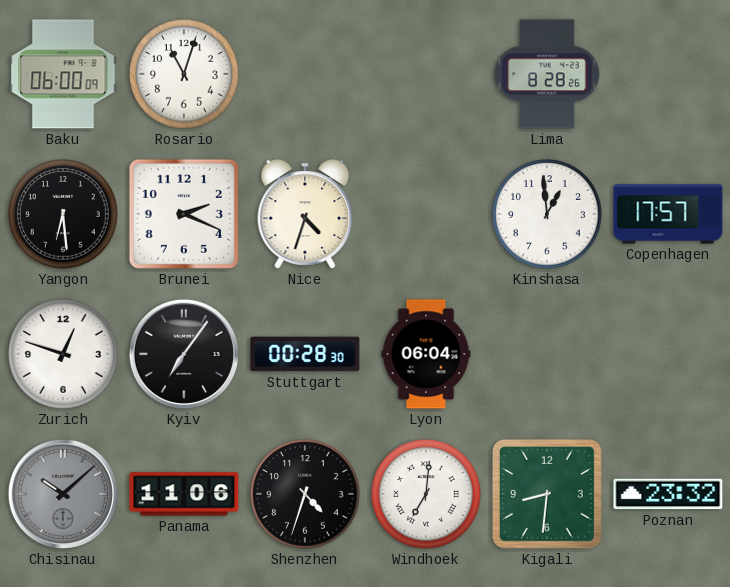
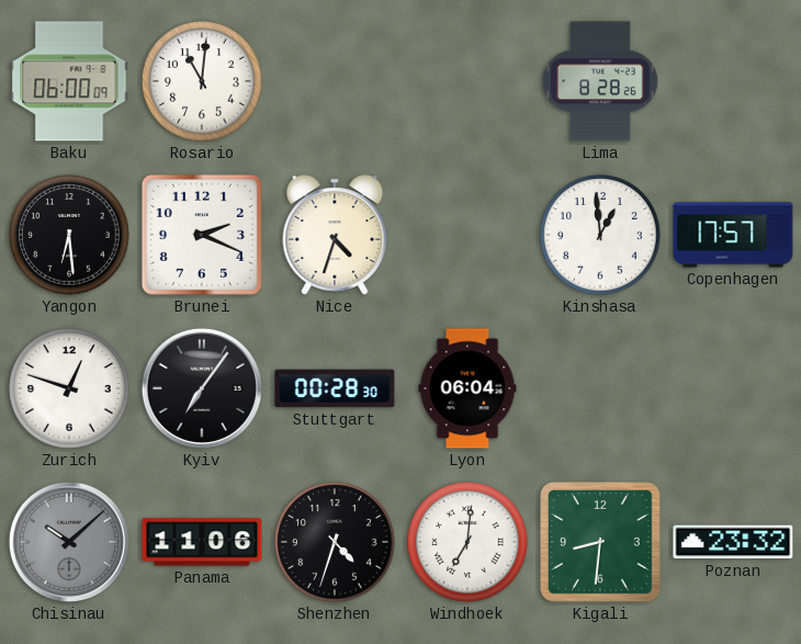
Rosario: 11:03 -> 11:01
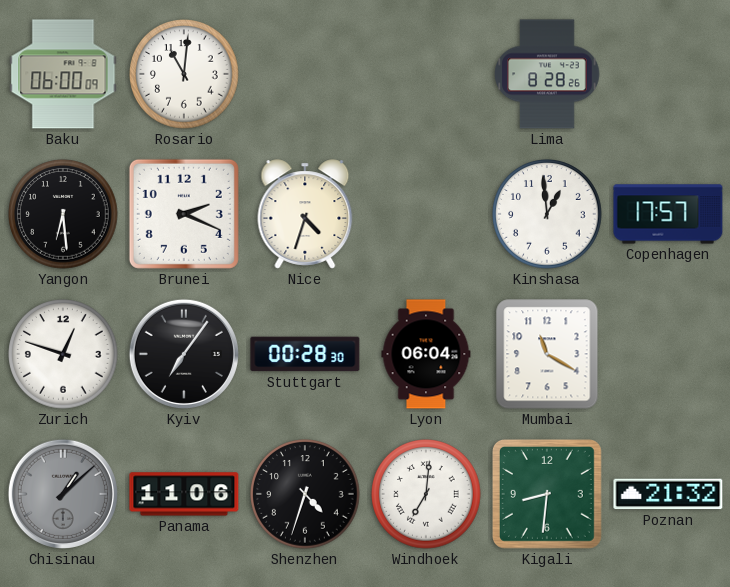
Mumbai: none -> 11:20
Chisinau: 10:08 -> 1:08
Poznan: 23:32 -> 21:32
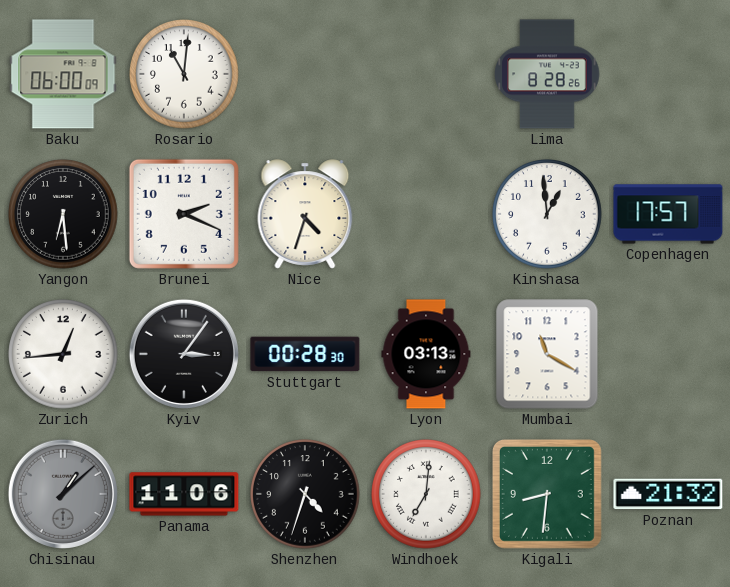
Zurich: 12:48 -> 12:44
Kyiv: 7:06 -> 3:06
Lyon: 06:04 -> 03:13
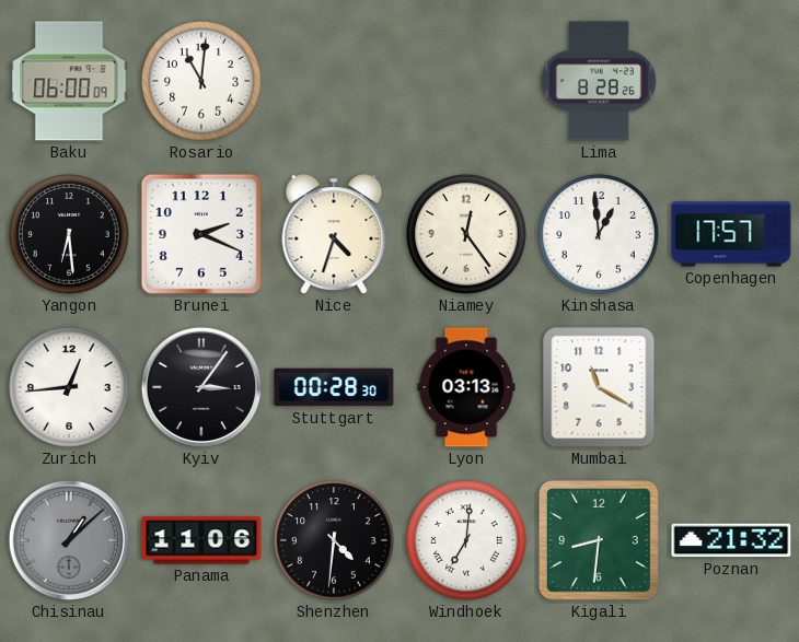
Niamey: none -> 12:24
Shenzhen: 4:33 -> 4:31
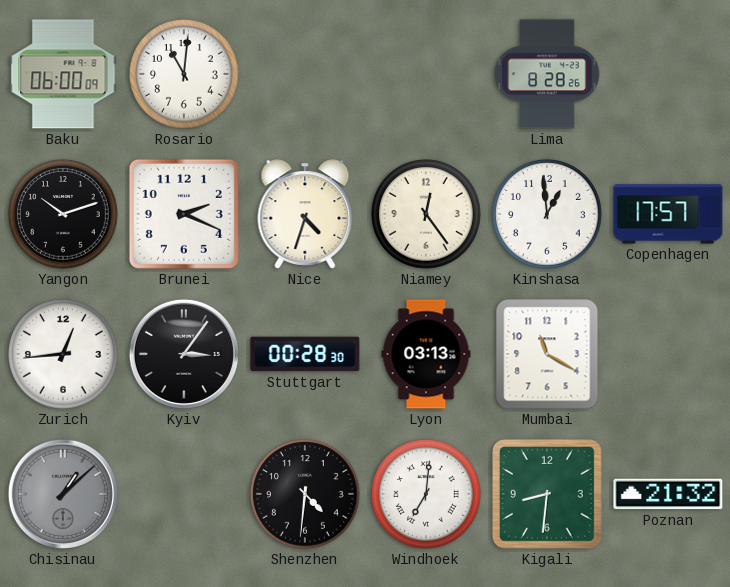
Yangon: 6:29 -> 10:12
Panama: 11:06 -> none
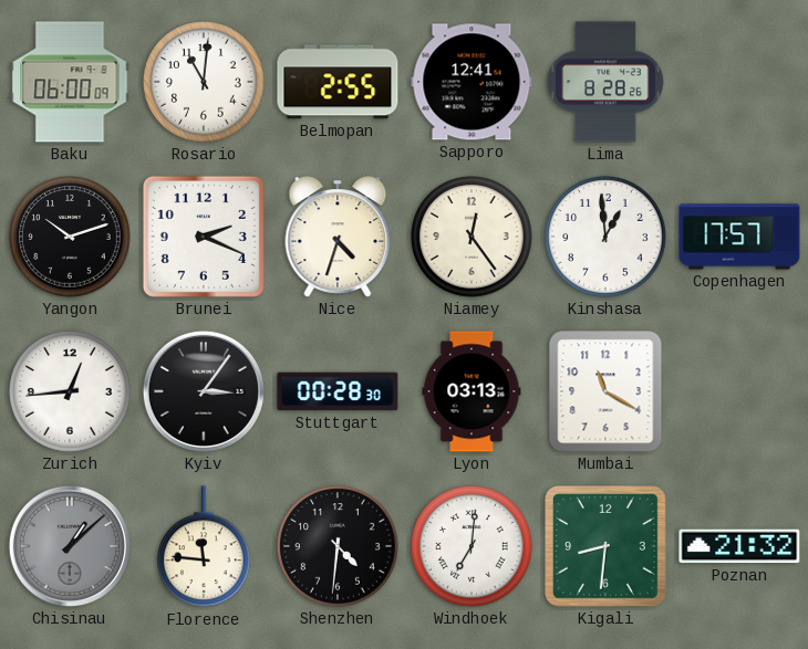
Belmopan: none -> 2:55
Sapporo: none -> 12:41
Florence: none -> 11:46
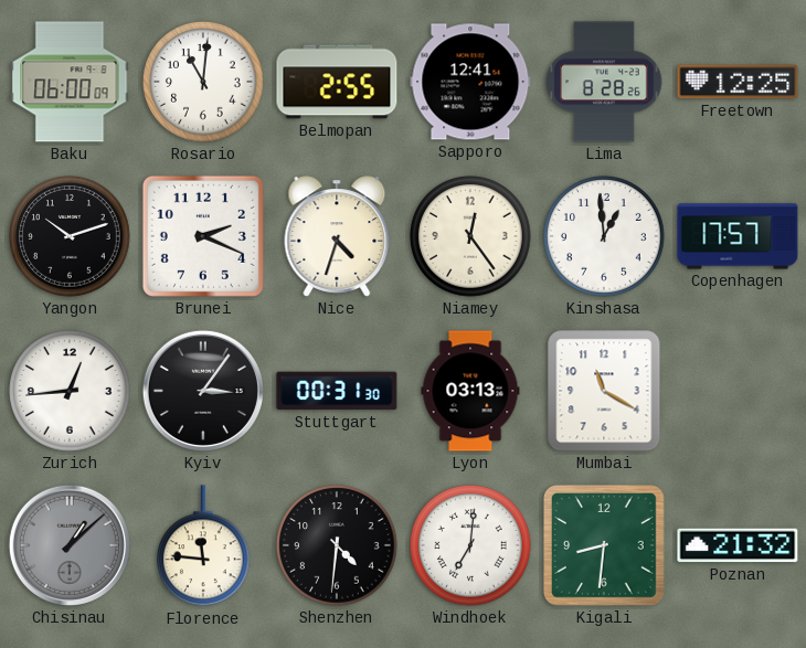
Freetown: none -> 12:25
Stuttgart: 00:28 -> 00:31
